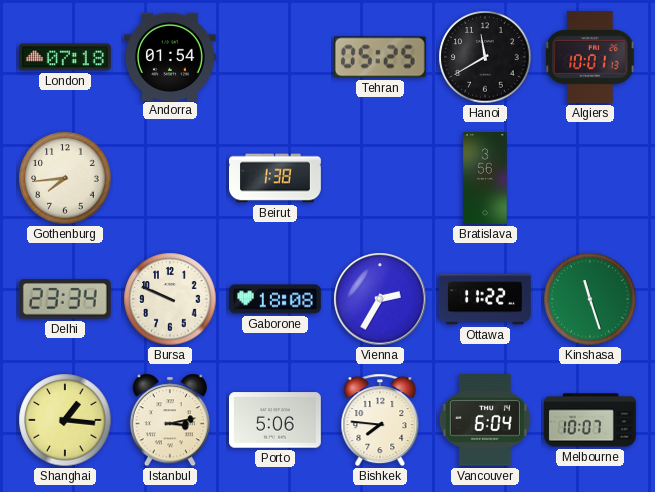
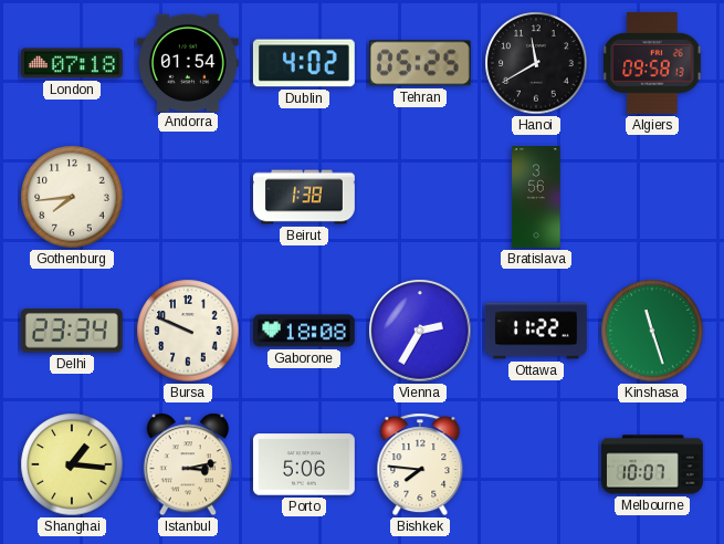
Dublin: none -> 4:02
Algiers: 10:01 -> 09:58
Vancouver: 6:04 -> none
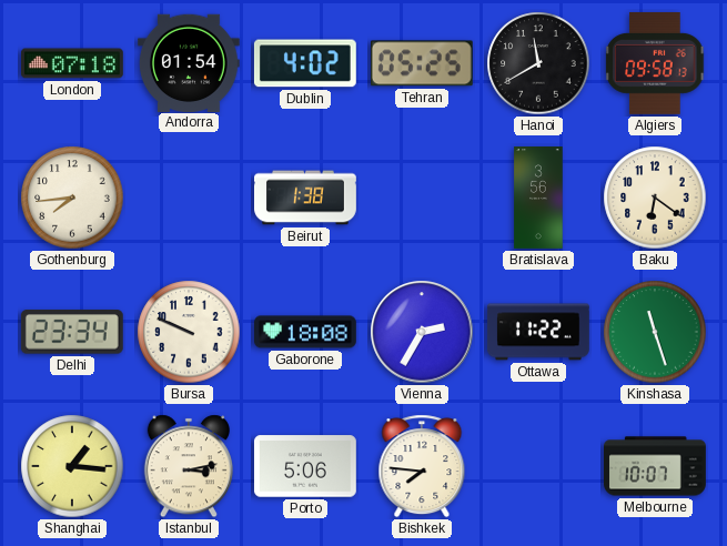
Baku: none -> 6:21
